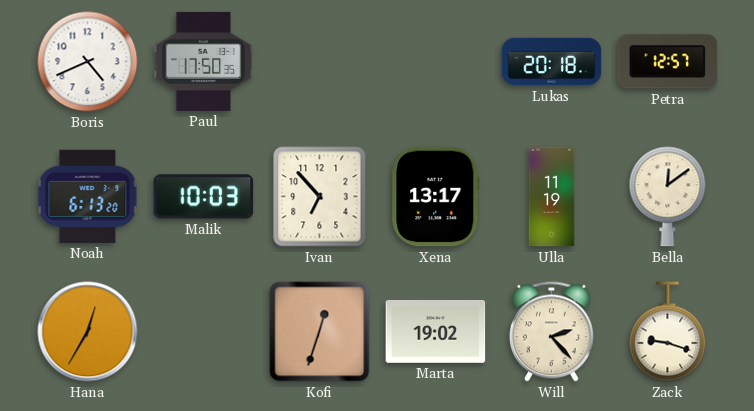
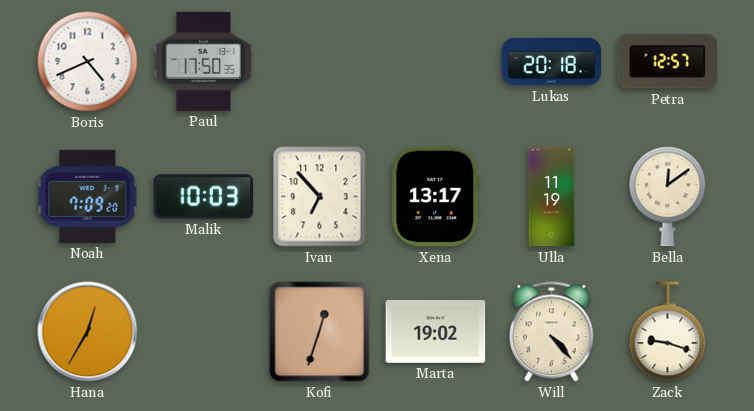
Noah: 6:13 -> 7:09
Will: 2:23 -> 4:23
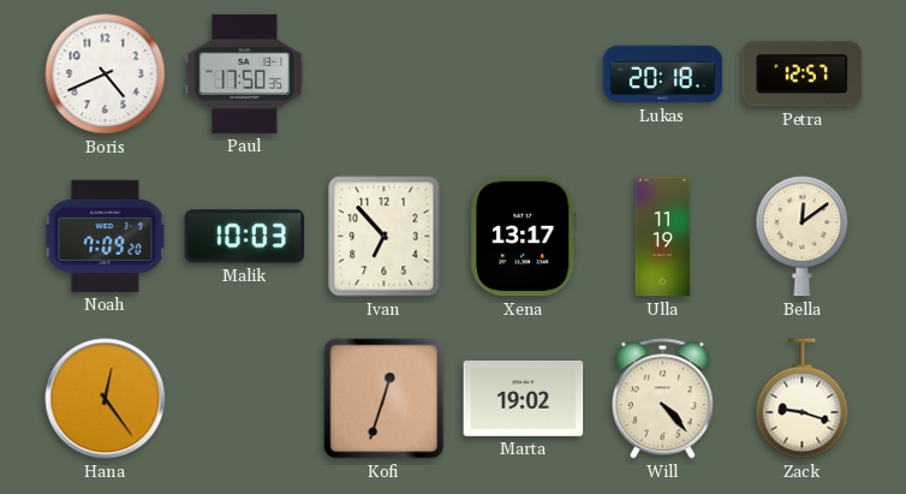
Hana: 12:35 -> 12:24
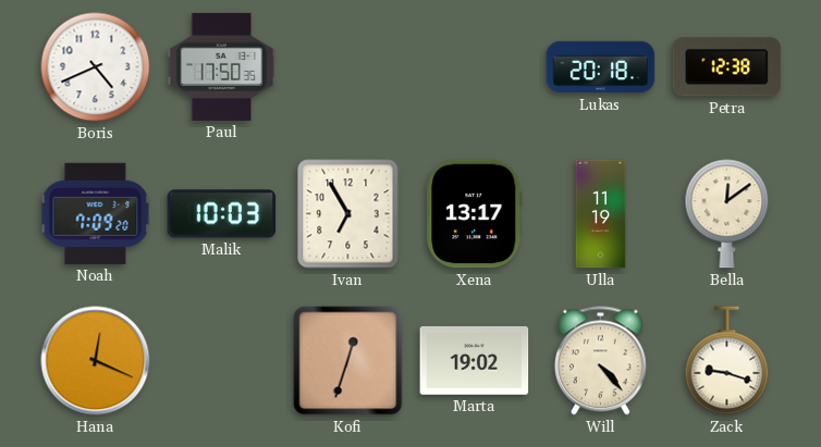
Petra: 12:57 -> 12:38
Ivan: 6:53 -> 6:55
Hana: 12:24 -> 12:19
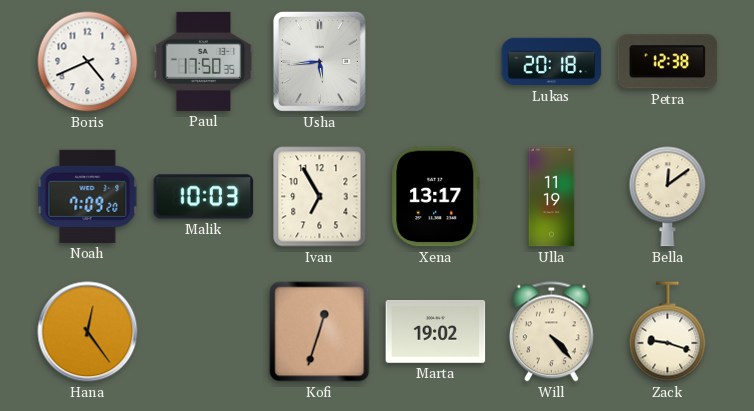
Usha: none -> 5:44
Hana: 12:19 -> 12:24
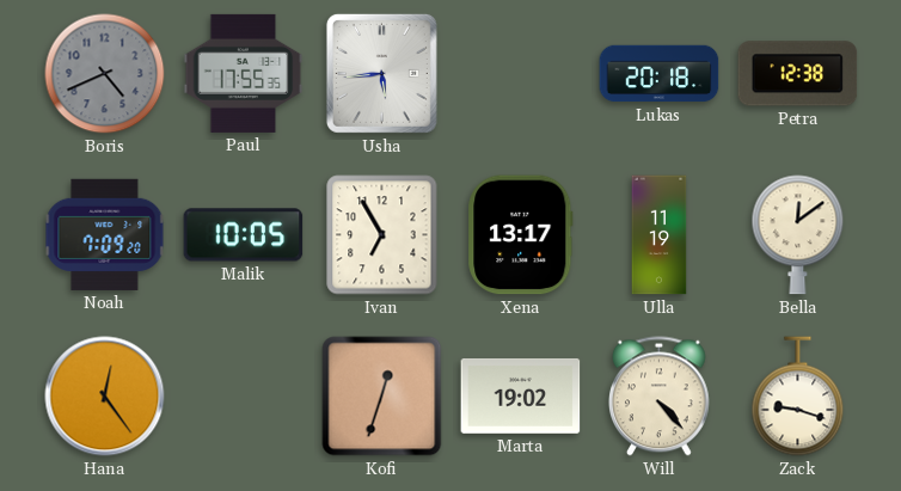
Boris dial: white -> grey
Paul: 17:50 -> 17:55
Malik: 10:03 -> 10:05
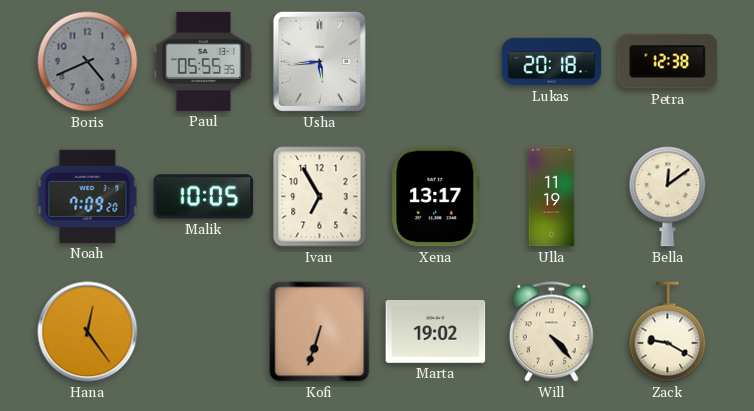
Paul: 17:55 -> 05:55
Kofi: 12:33 -> 6:33
Zack: 9:18 -> 9:20
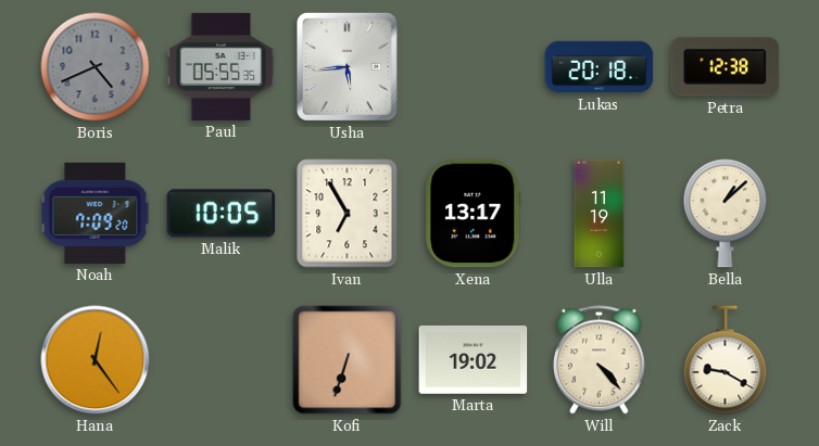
Bella: 12:09 -> 1:08
